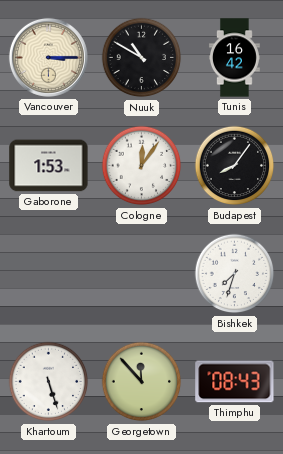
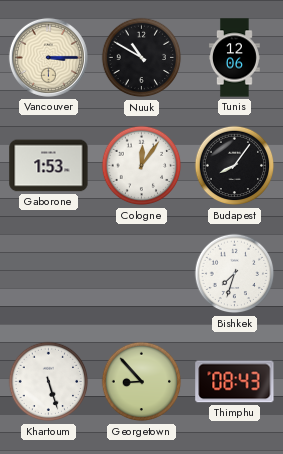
Tunis: 16:42 -> 12:06
Georgetown: 11:53 -> 8:53
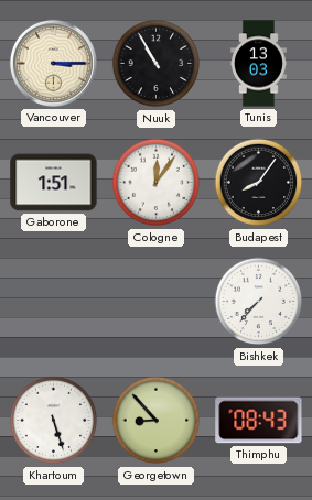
Nuuk: 10:50 -> 10:55
Tunis: 12:06 -> 13:03
Gaborone: 1:53 -> 1:51
Bishkek: 7:33 -> 7:37
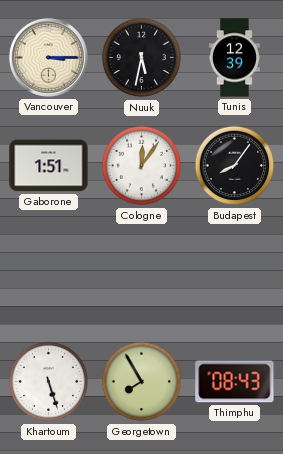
Nuuk: 10:55 -> 5:32
Tunis: 13:03 -> 12:39
Bishkek: 7:37 -> none
Georgetown: 8:53 -> 7:55
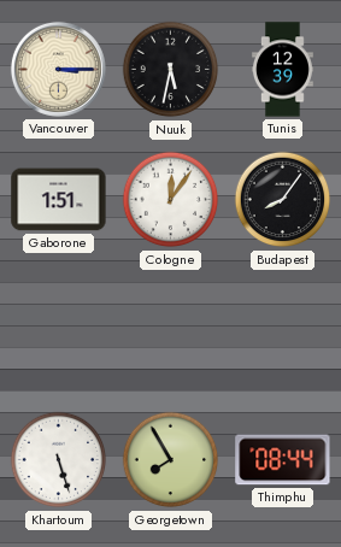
Thimphu: 08:43 -> 08:44
